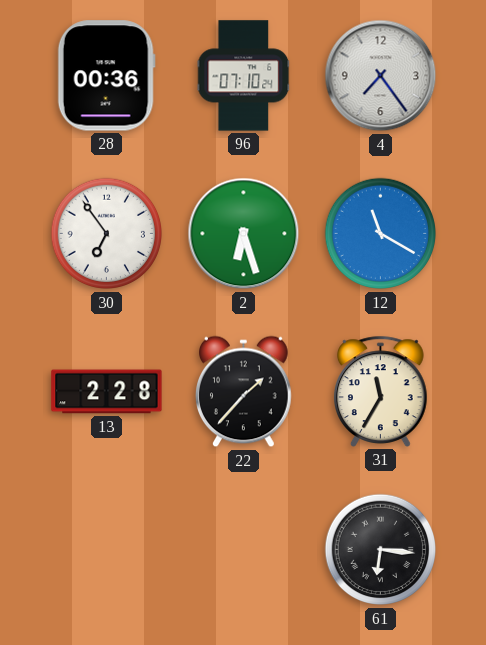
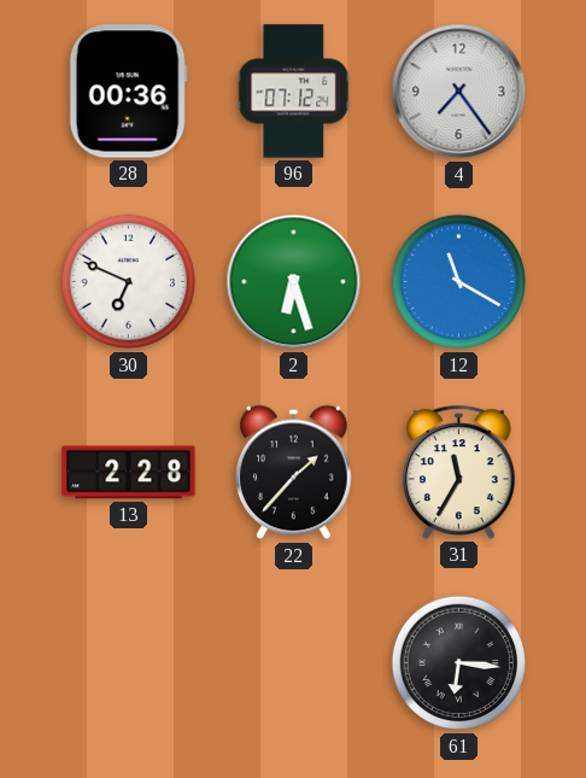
96: 07:10 -> 07:12
30: 6:54 -> 6:49
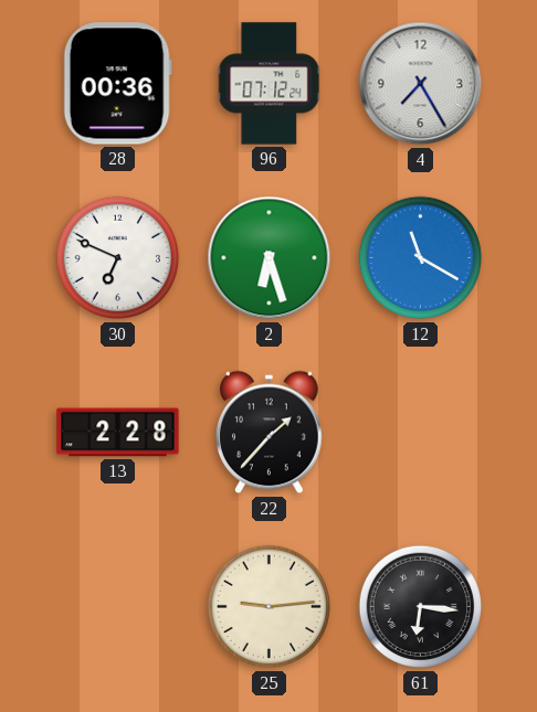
4: 7:24 -> 7:25
31: 11:35 -> none
25: none -> 9:14
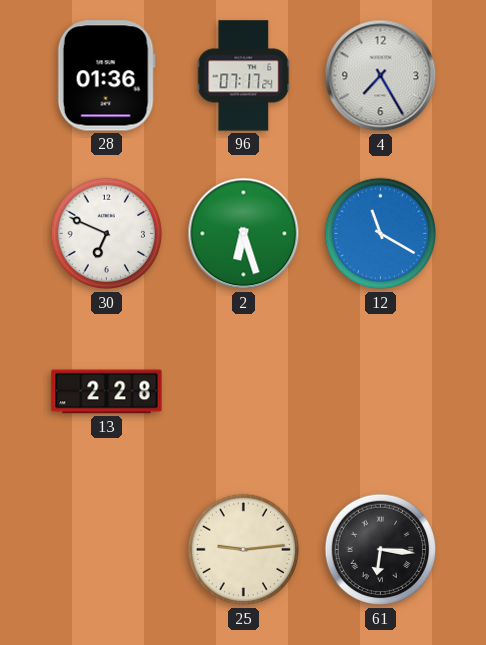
28: 00:36 -> 01:36
96: 07:12 -> 07:17
22: 1:37 -> none
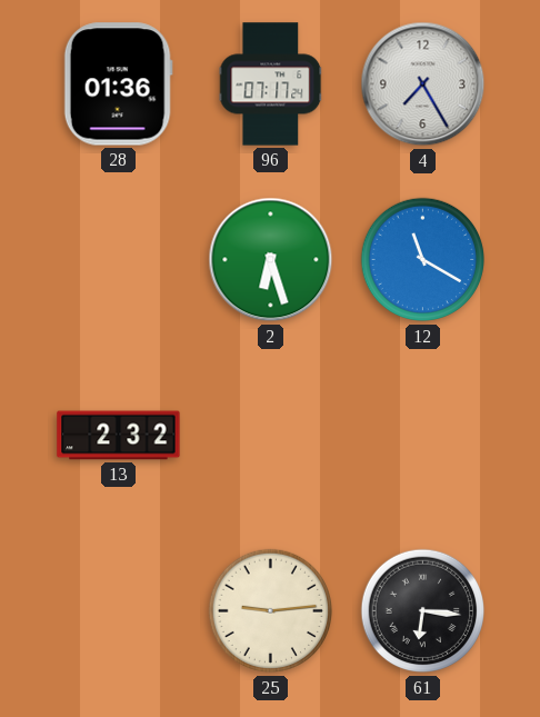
30: 6:49 -> none
13: 2:28 -> 2:32
